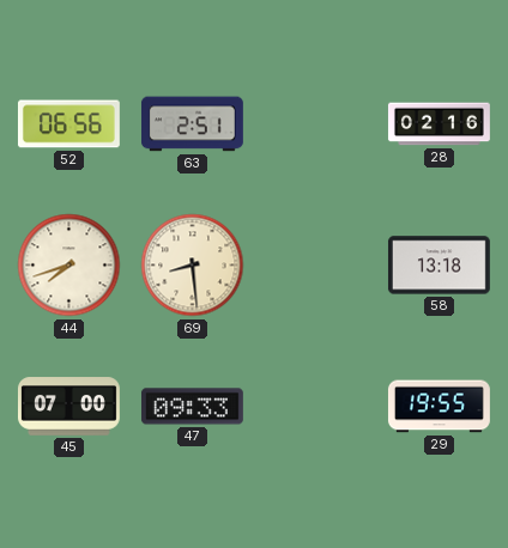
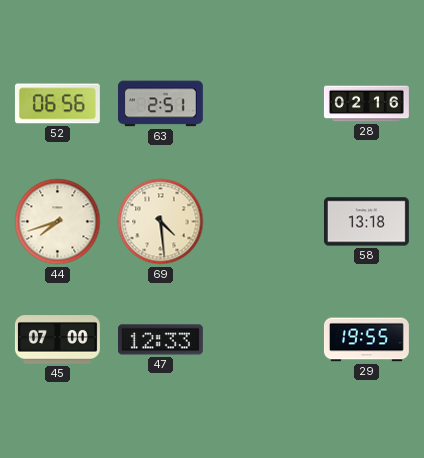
69: 8:29 -> 4:29
47: 09:33 -> 12:33
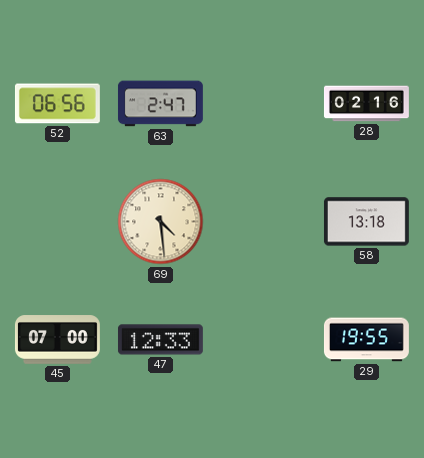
63: 2:51 -> 2:47
44: 7:42 -> none
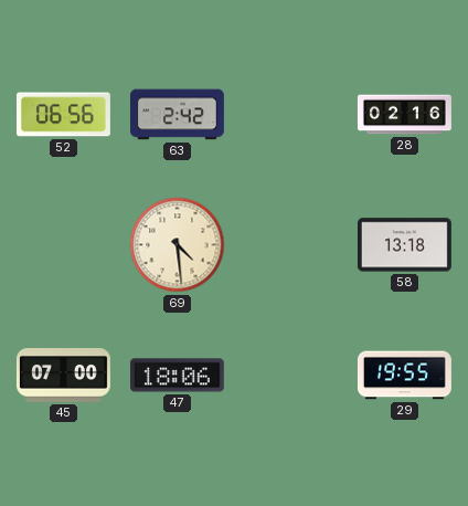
63: 2:47 -> 2:42
47: 12:33 -> 18:06
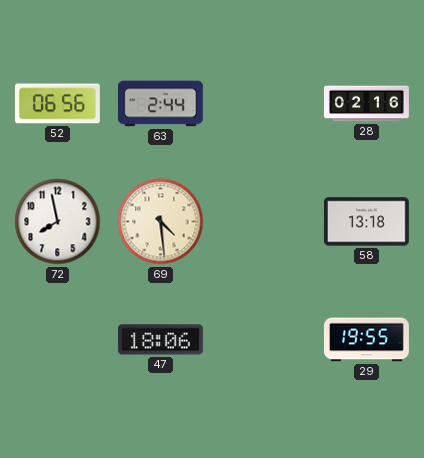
63: 2:42 -> 2:44
72: none -> 7:58
45: 07:00 -> none
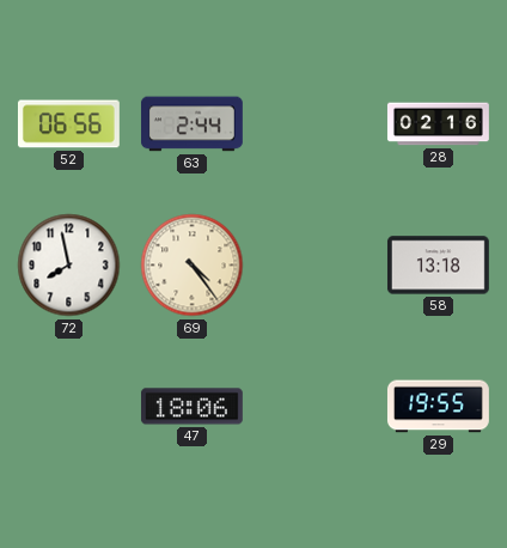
69: 4:29 -> 4:24
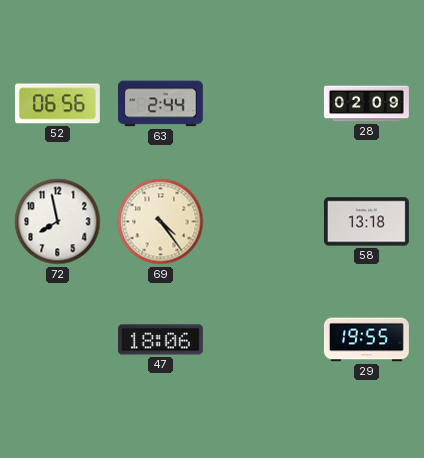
28: 02:16 -> 02:09
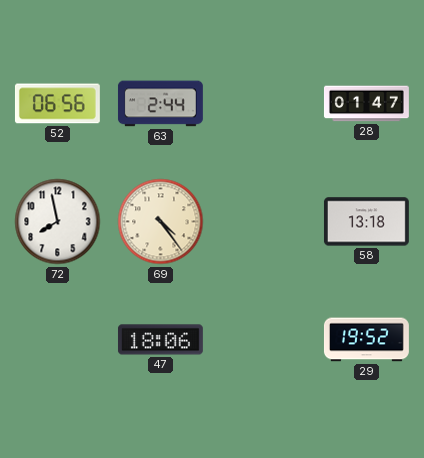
28: 02:09 -> 01:47
29: 19:55 -> 19:52
